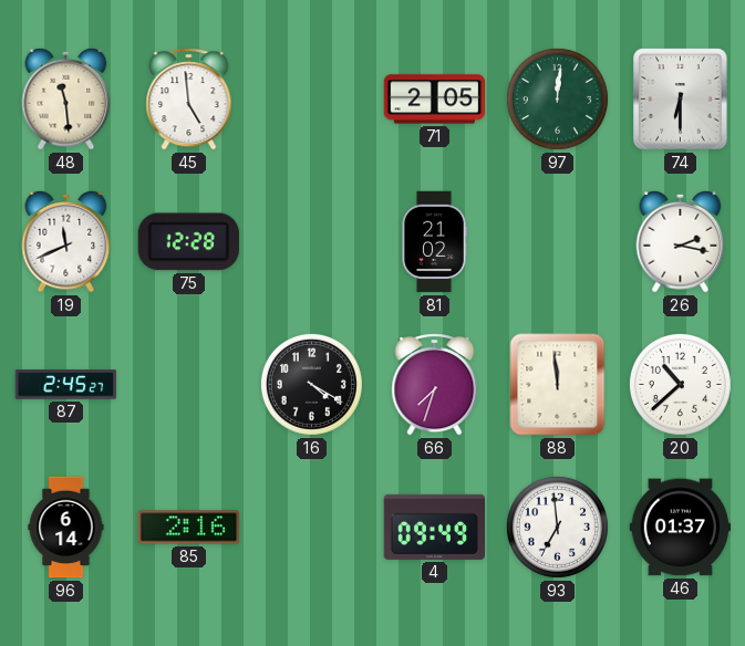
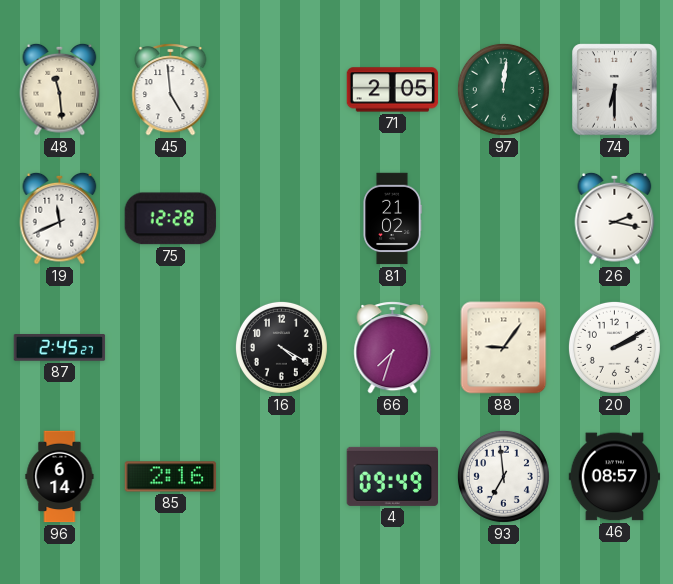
88: 11:59 -> 9:06
20: 10:38 -> 2:10
46: 01:37 -> 08:57
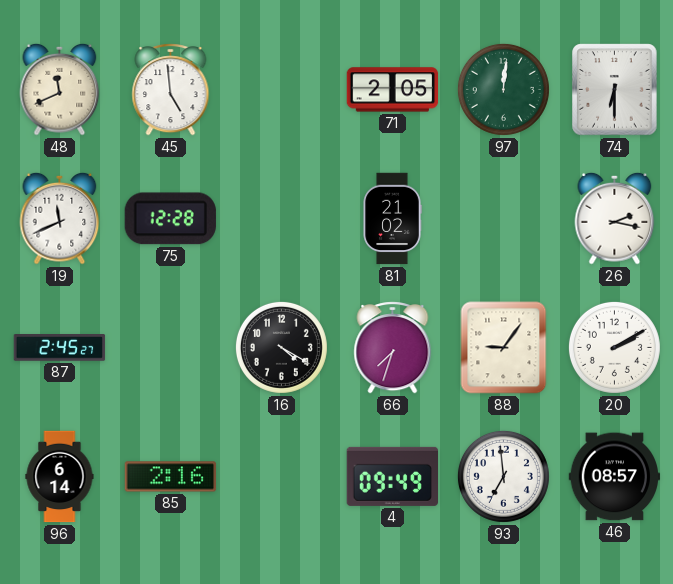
48: 11:29 -> 11:41
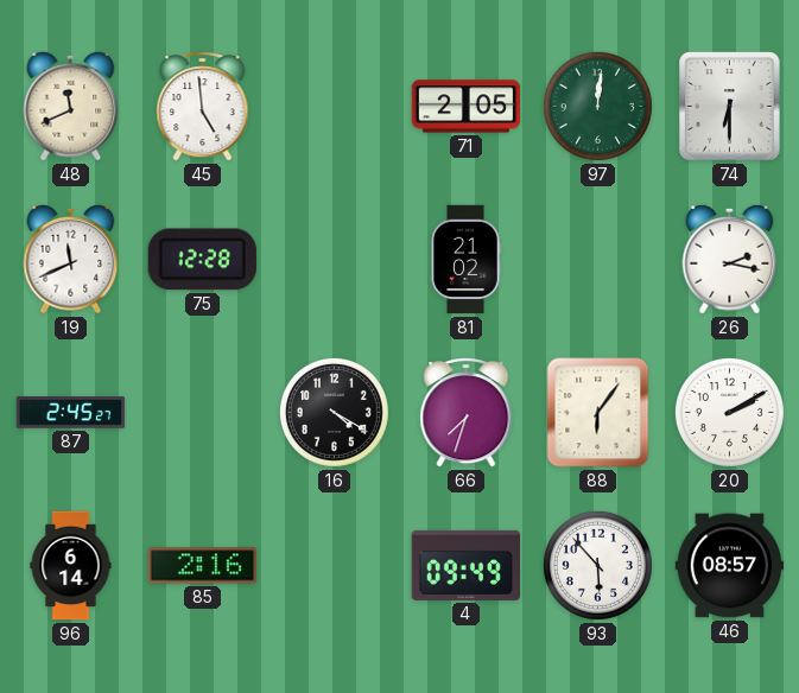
88: 9:06 -> 6:06
93: 6:59 -> 5:53
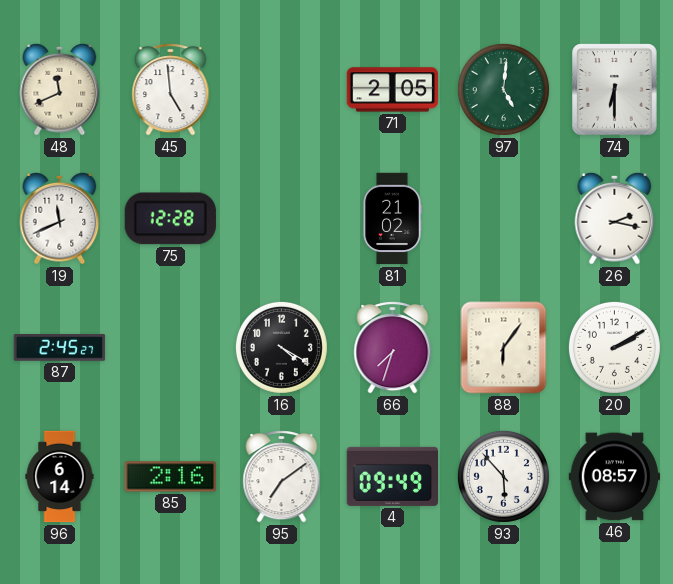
97: 12:01 -> 5:01
95: none -> 7:09
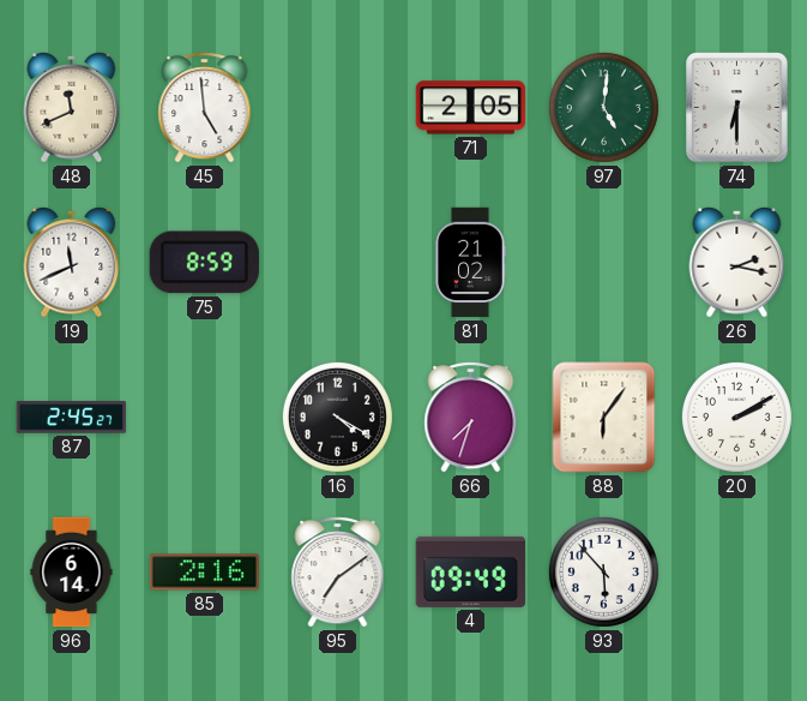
75: 12:28 -> 8:59
46: 08:57 -> none
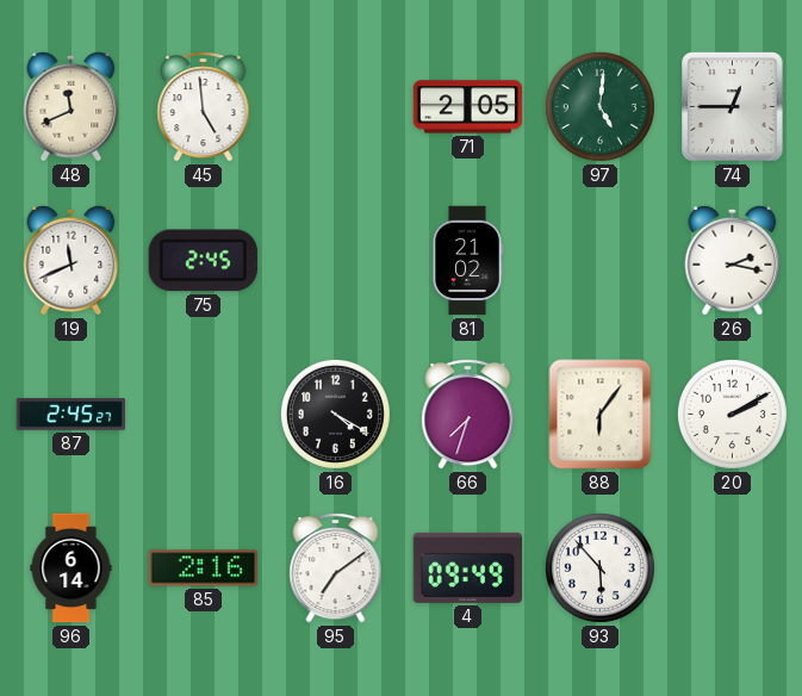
74: 6:30 -> 12:45
75: 8:59 -> 2:45
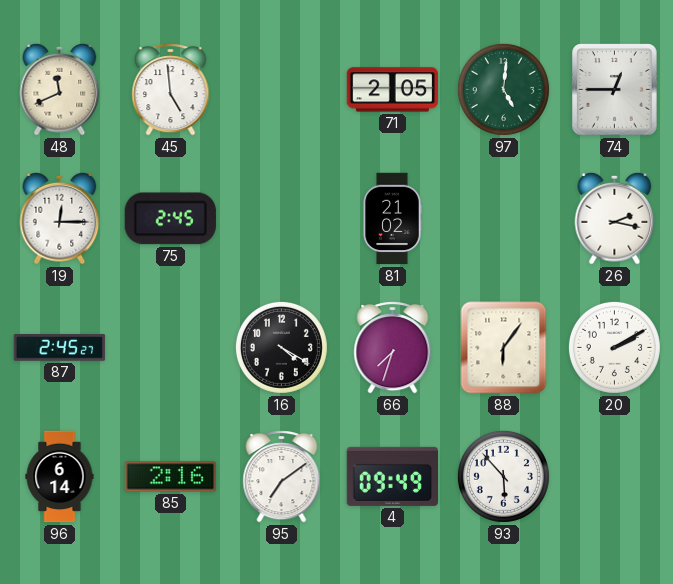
19: 11:41 -> 12:15
